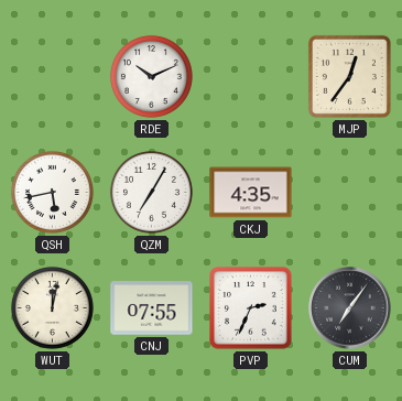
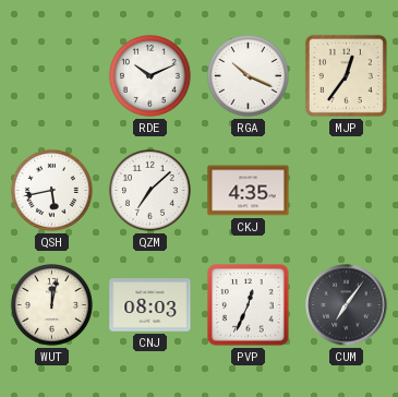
RGA: none -> 10:19
QZM: 7:05 -> 7:08
CNJ: 07:55 -> 08:03
PVP: 2:34 -> 12:34
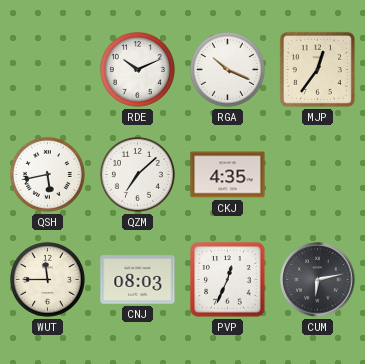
WUT: 12:02 -> 11:45
CUM: 7:06 -> 6:13
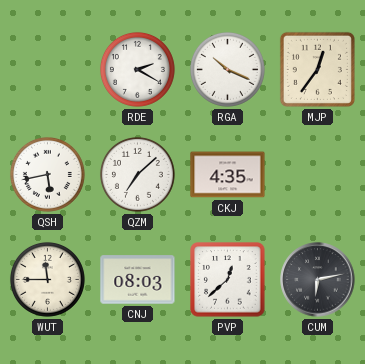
RDE: 10:11 -> 2:20
PVP: 12:34 -> 12:38
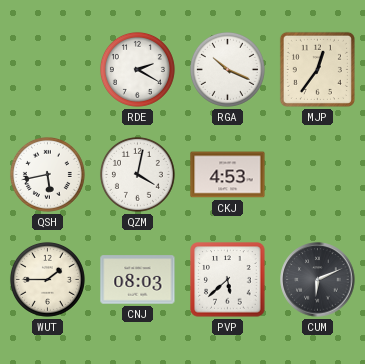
QZM: 7:08 -> 4:02
CKJ: 4:35 -> 4:53
WUT: 11:45 -> 1:45
PVP: 12:38 -> 5:38
CUM: 6:13 -> 6:11
